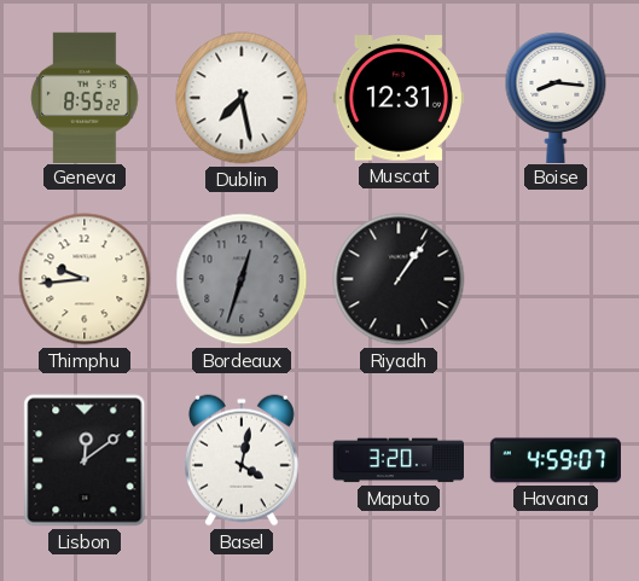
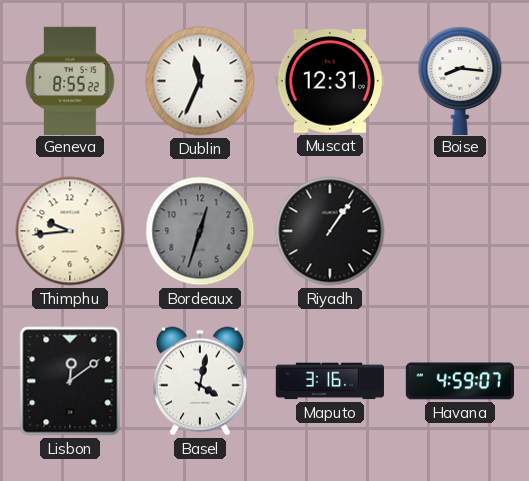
Dublin: 7:28 -> 11:34
Maputo: 3:20 -> 3:16
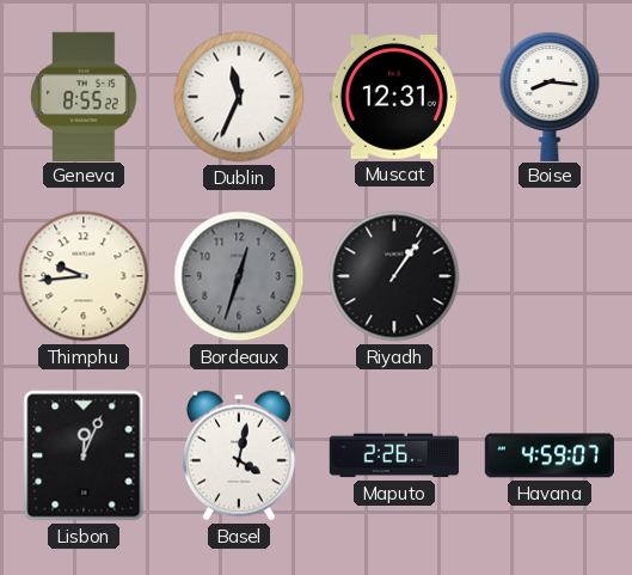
Lisbon: 12:09 -> 12:04
Maputo: 3:16 -> 2:26
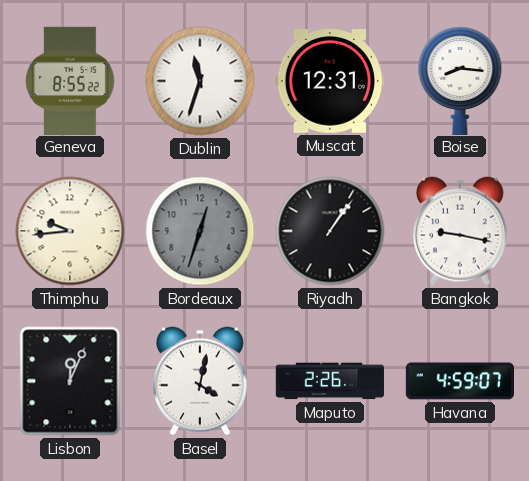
Dublin: 11:34 -> 11:33
Bangkok: none -> 9:17
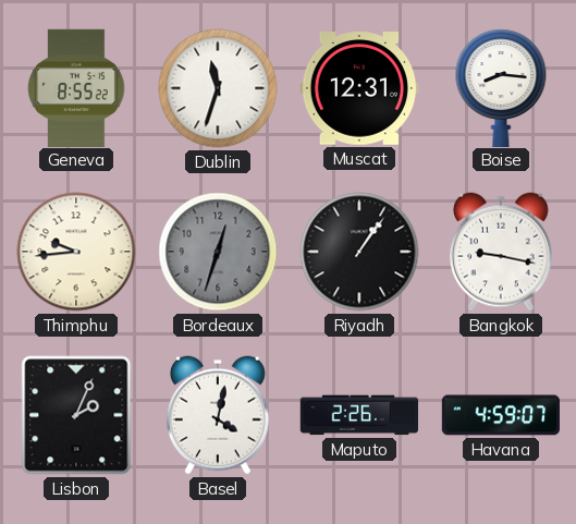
Lisbon: 12:04 -> 2:04
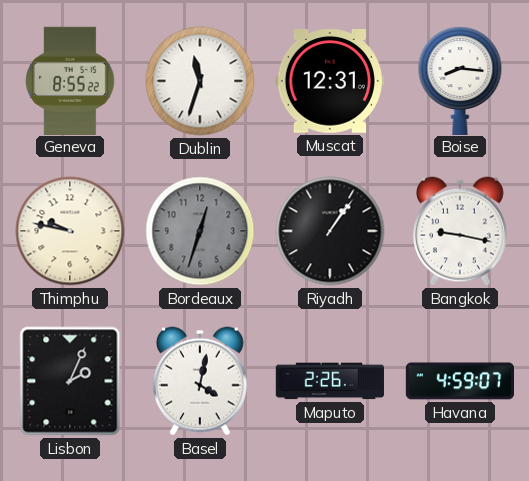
Thimphu: 9:44 -> 9:47
